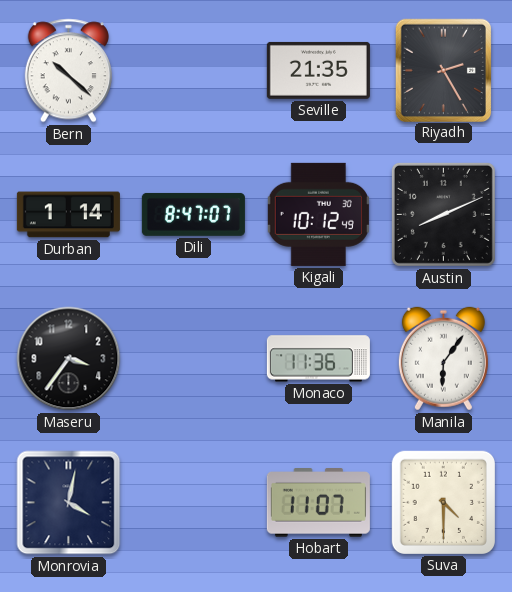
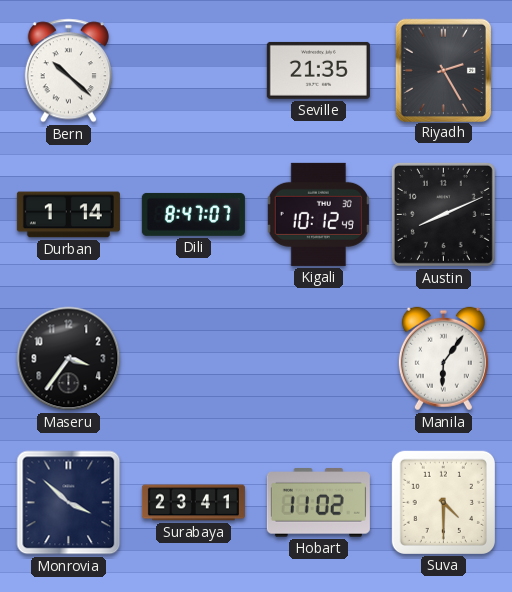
Monaco: 11:36 -> none
Monrovia: 4:02 -> 3:52
Surabaya: none -> 23:41
Hobart: 11:07 -> 11:02
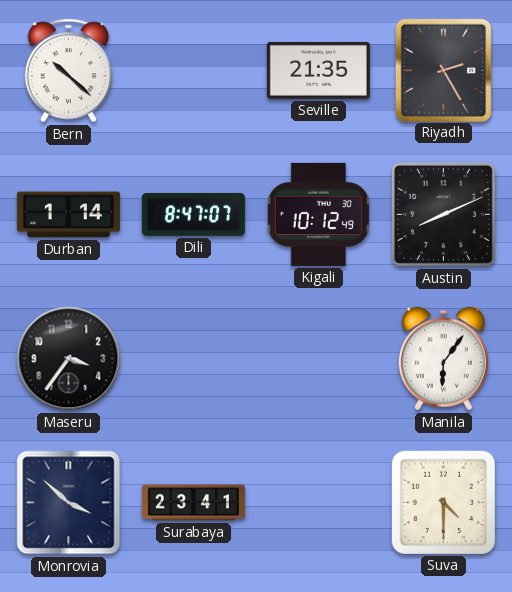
Hobart: 11:02 -> none
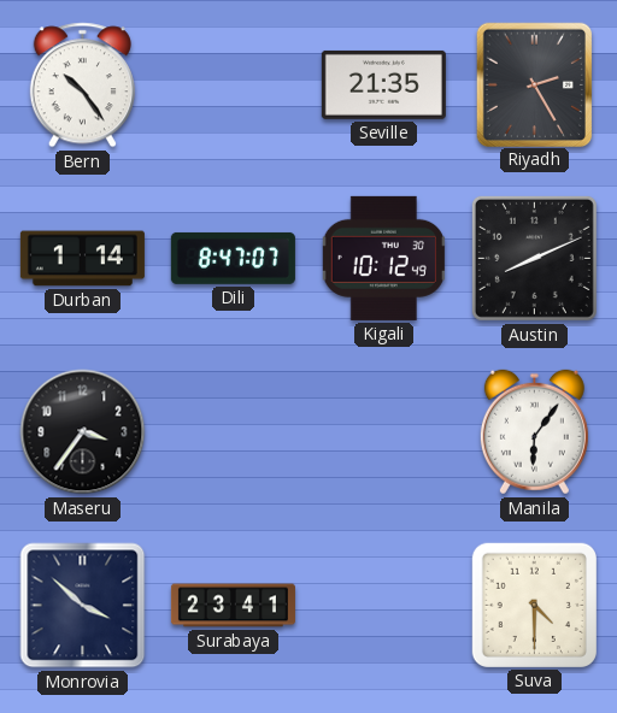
Bern: 10:22 -> 10:24
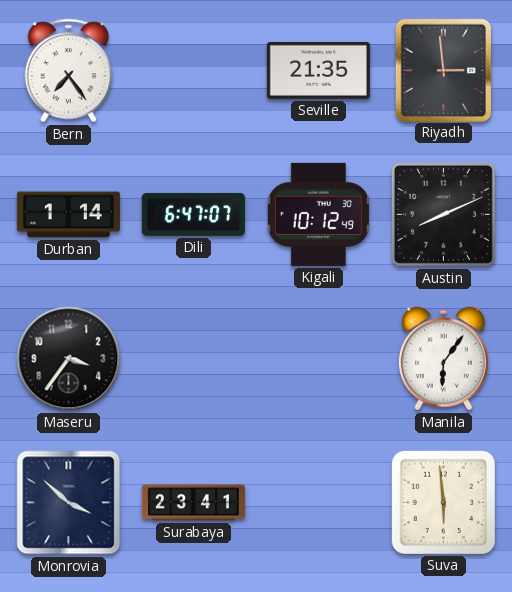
Bern: 10:24 -> 7:24
Riyadh: 2:25 -> 2:59
Dili: 8:47 -> 6:47
Suva: 4:30 -> 5:59
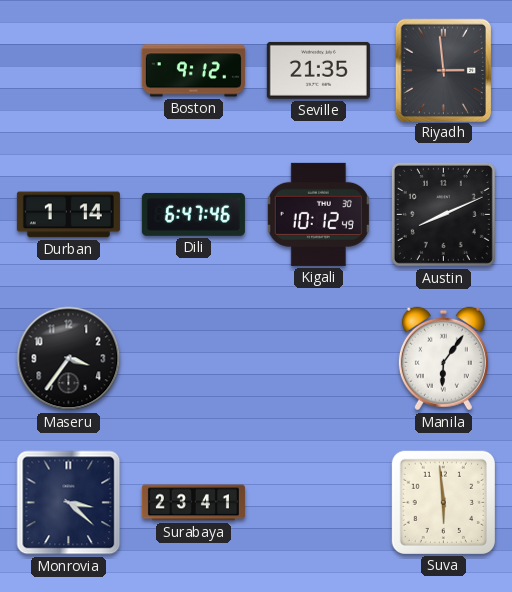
Bern: 7:24 -> none
Boston: none -> 9:12
Dili: 6:47:07 -> 6:47:46
Monrovia: 3:52 -> 3:22
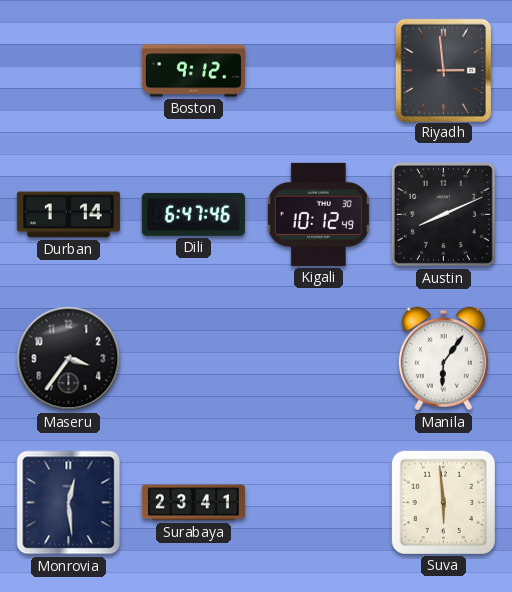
Seville: 21:35 -> none
Monrovia: 3:22 -> 12:29
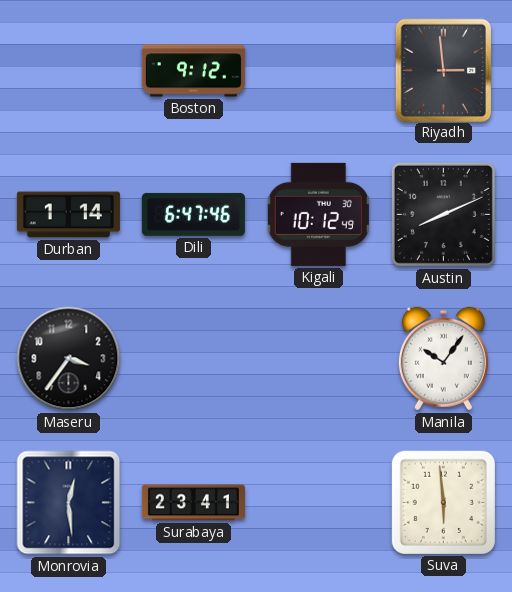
Manila: 6:06 -> 10:06
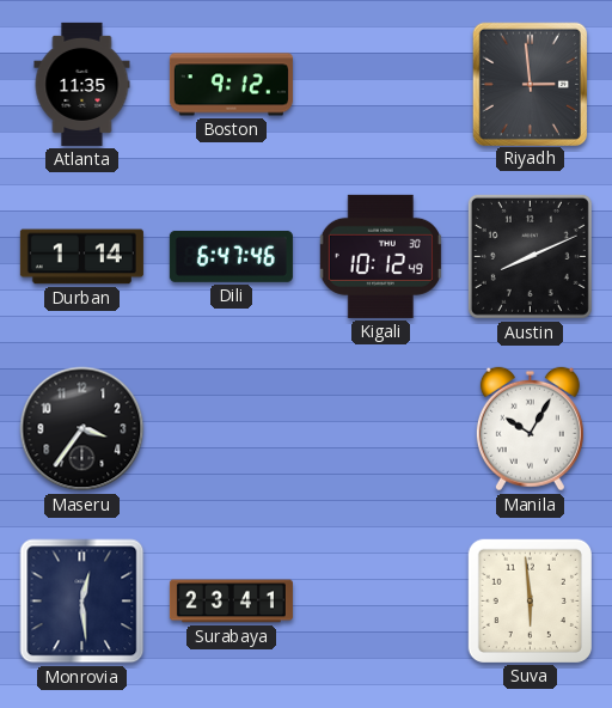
Atlanta: none -> 11:35
Manila: 10:06 -> 10:05
